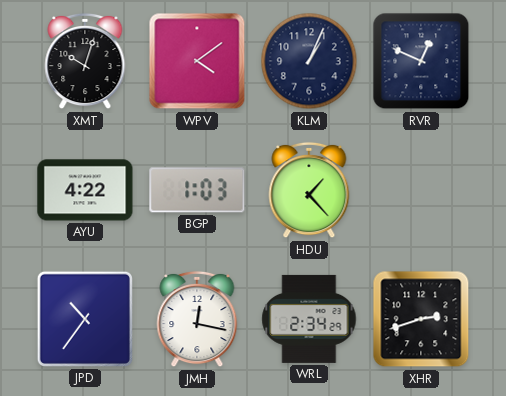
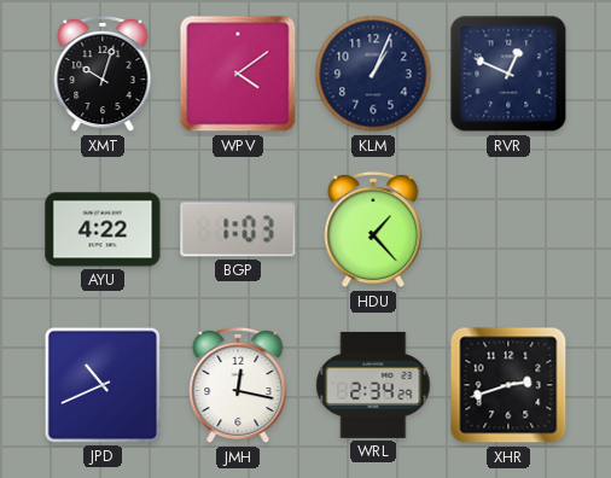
JPD: 10:36 -> 10:41
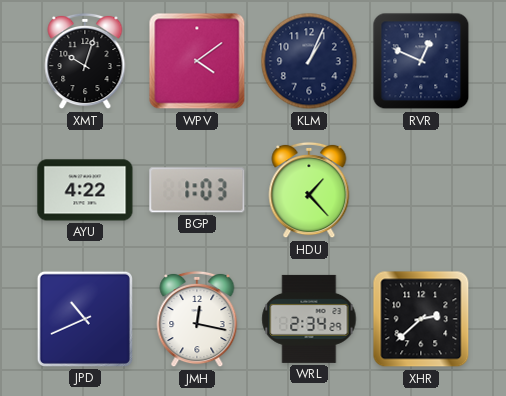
XHR: 2:42 -> 2:38
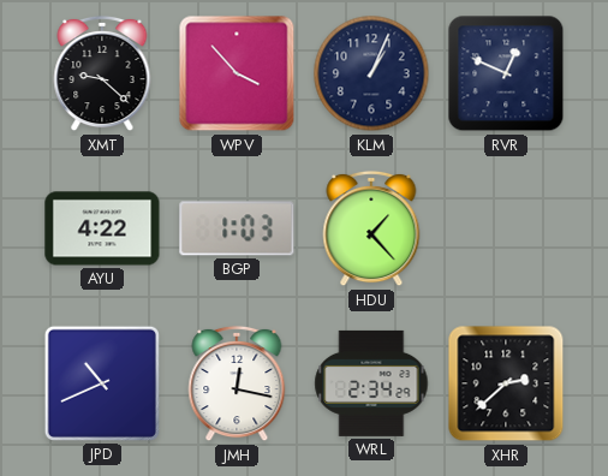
XMT: 10:03 -> 9:22
WPV: 4:09 -> 3:53
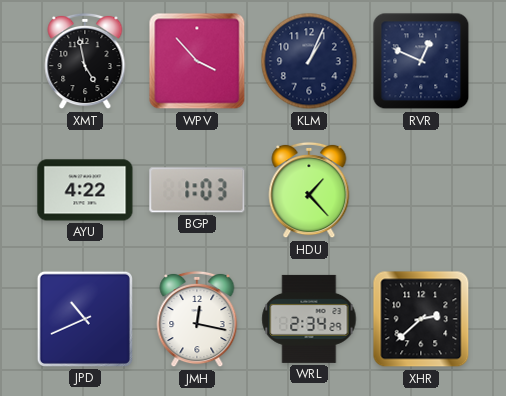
XMT: 9:22 -> 4:58
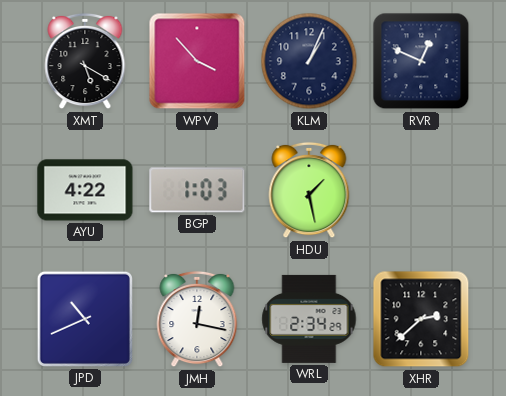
XMT: 4:58 -> 5:20
HDU: 1:23 -> 1:28
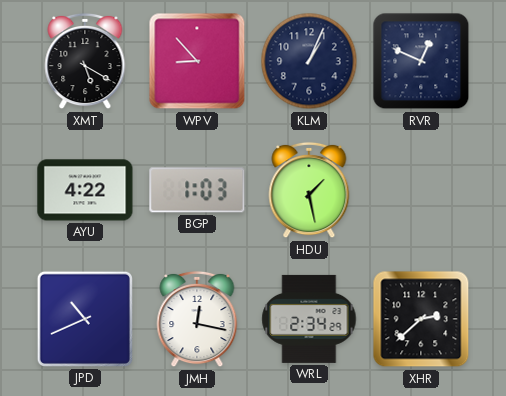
WPV: 3:53 -> 8:53
